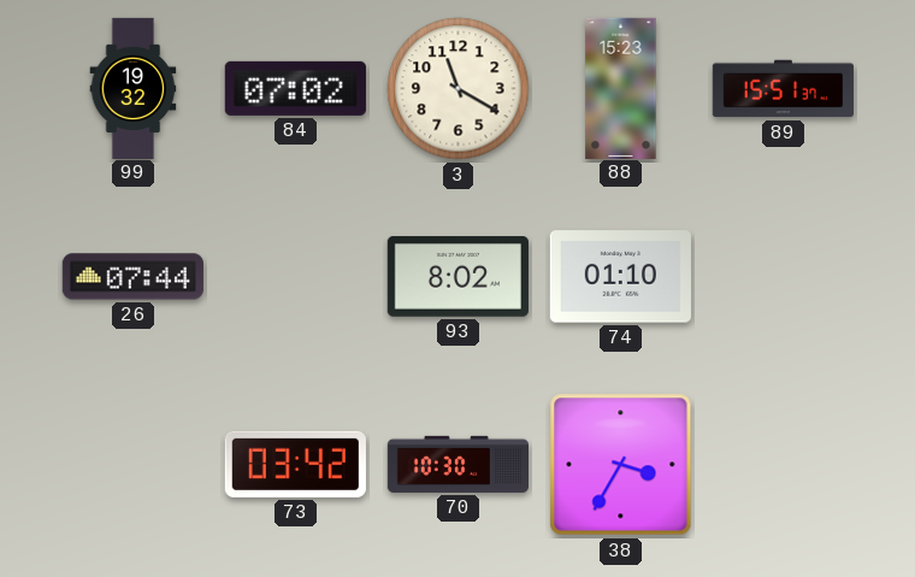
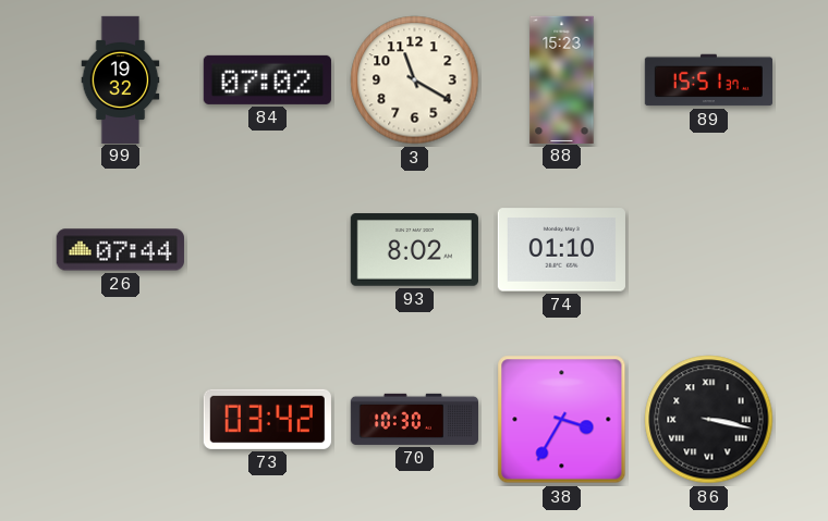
86: none -> 3:17
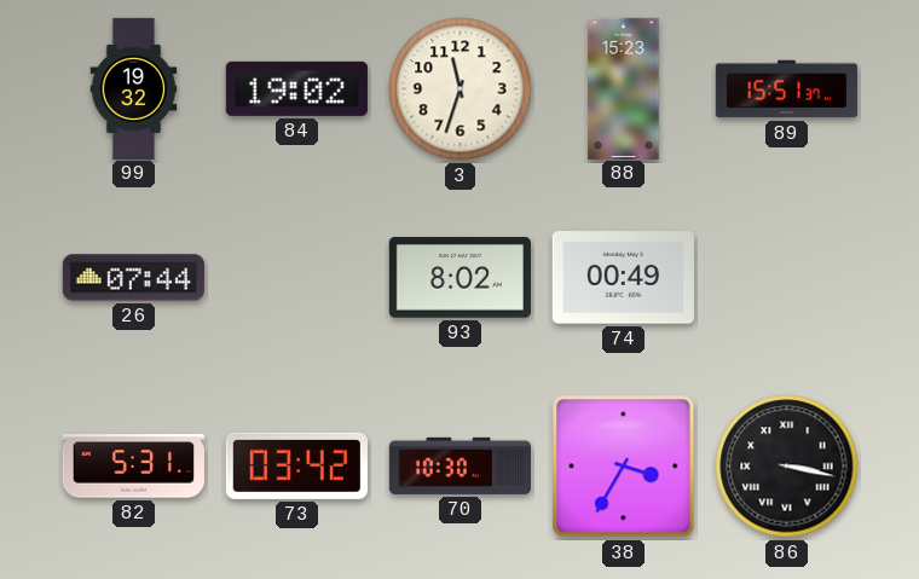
84: 07:02 -> 19:02
3: 11:20 -> 11:33
74: 01:10 -> 00:49
82: none -> 5:31
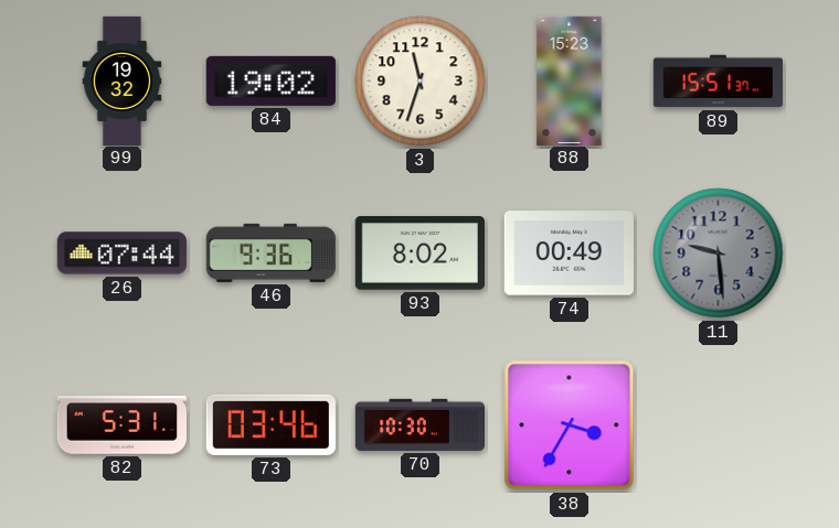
46: none -> 9:36
11: none -> 9:29
73: 03:42 -> 03:46
86: 3:17 -> none
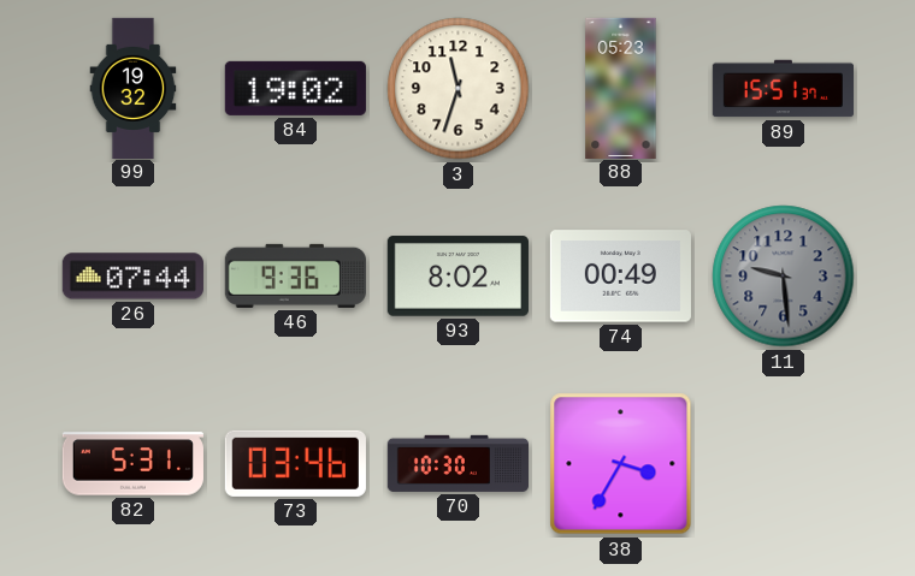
88: 15:23 -> 05:23
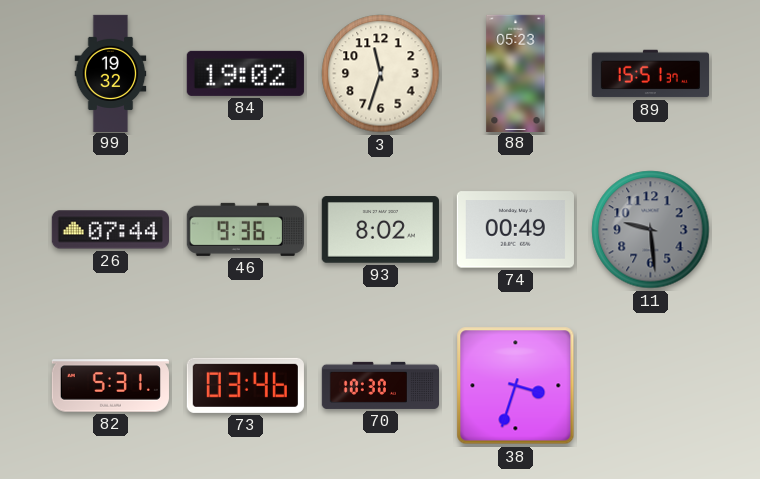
38: 3:35 -> 3:33
